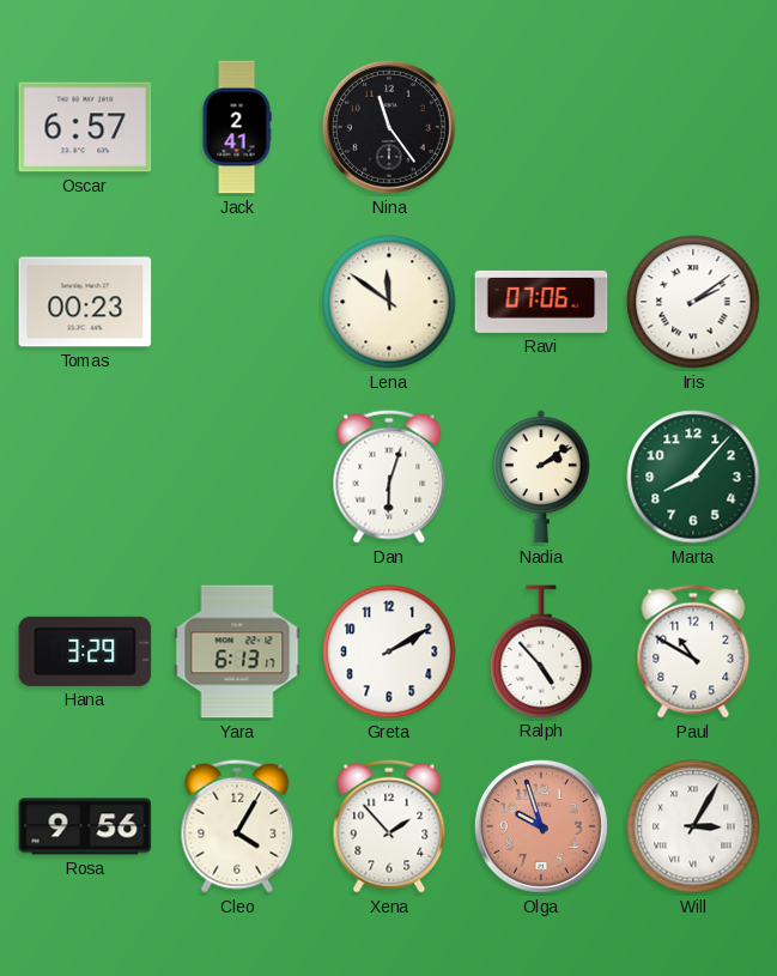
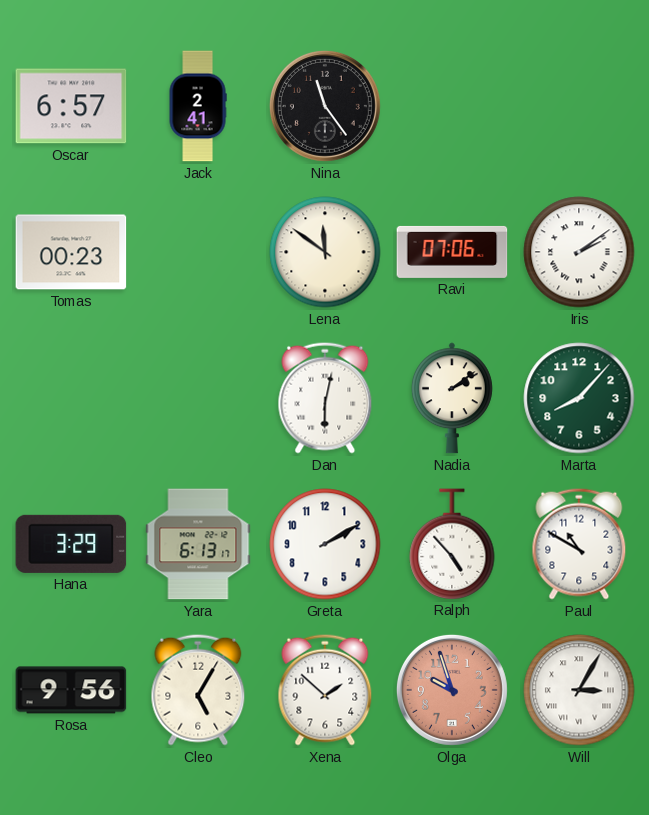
Dan: 6:03 -> 6:02
Cleo: 4:05 -> 5:05
Xena: 1:53 -> 1:52
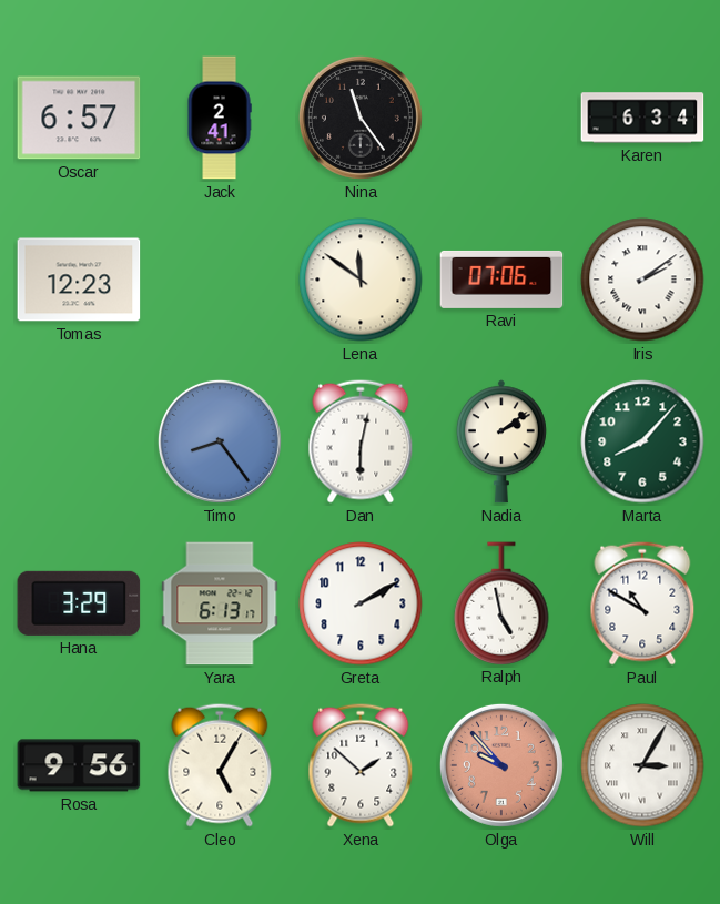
Karen: none -> 6:34
Tomas: 00:23 -> 12:23
Timo: none -> 8:24
Ralph: 4:53 -> 4:58
Olga: 9:57 -> 9:53
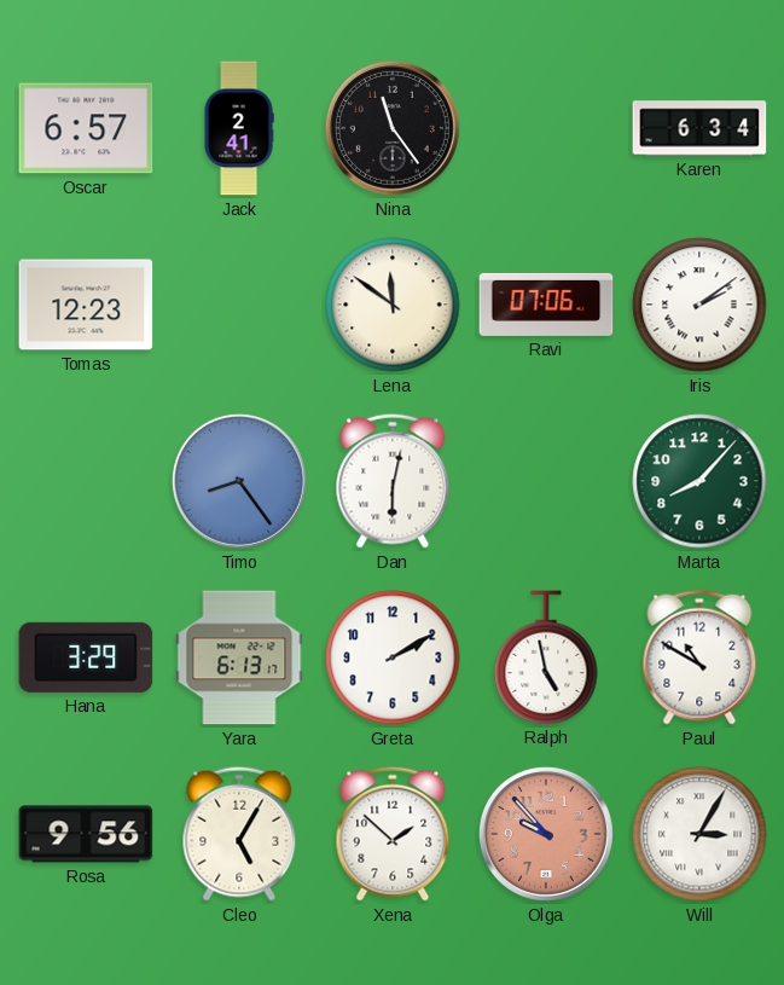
Nadia: 2:09 -> none
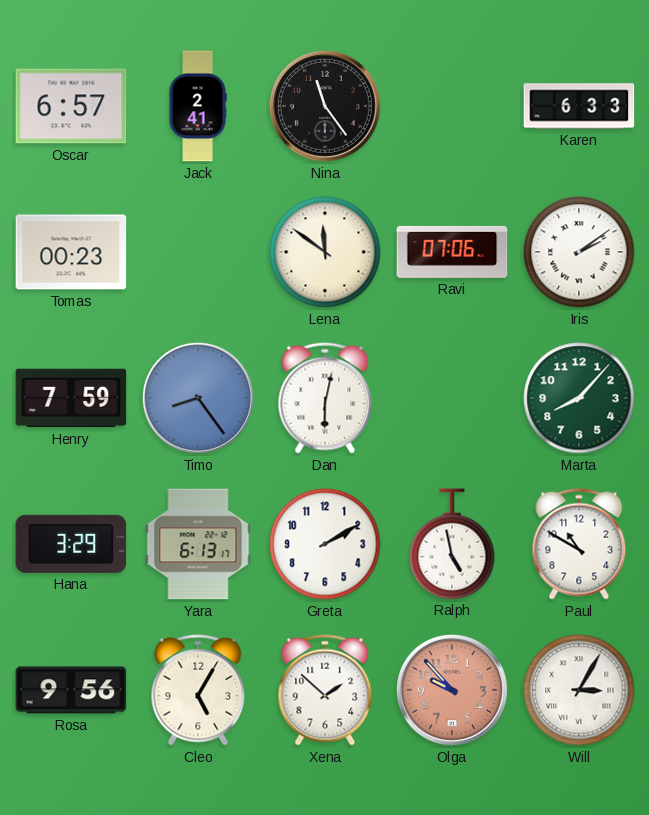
Karen: 6:34 -> 6:33
Tomas: 12:23 -> 00:23
Henry: none -> 7:59
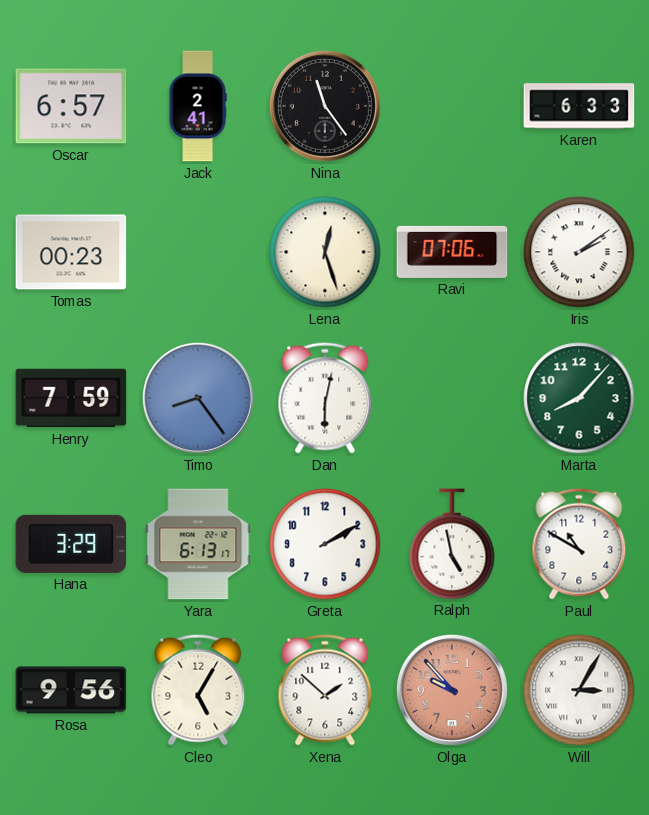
Lena: 11:51 -> 12:27
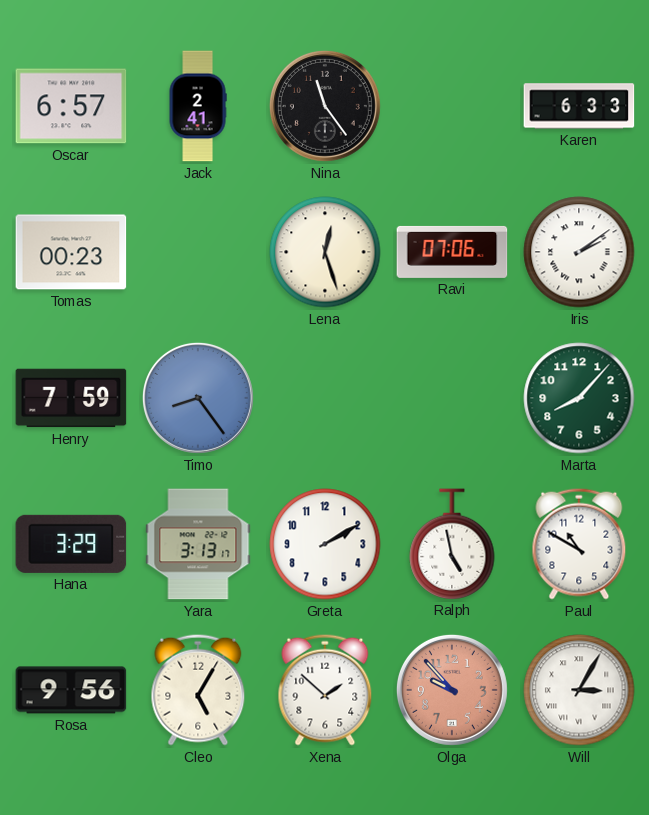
Dan: 6:02 -> none
Yara: 6:13 -> 3:13
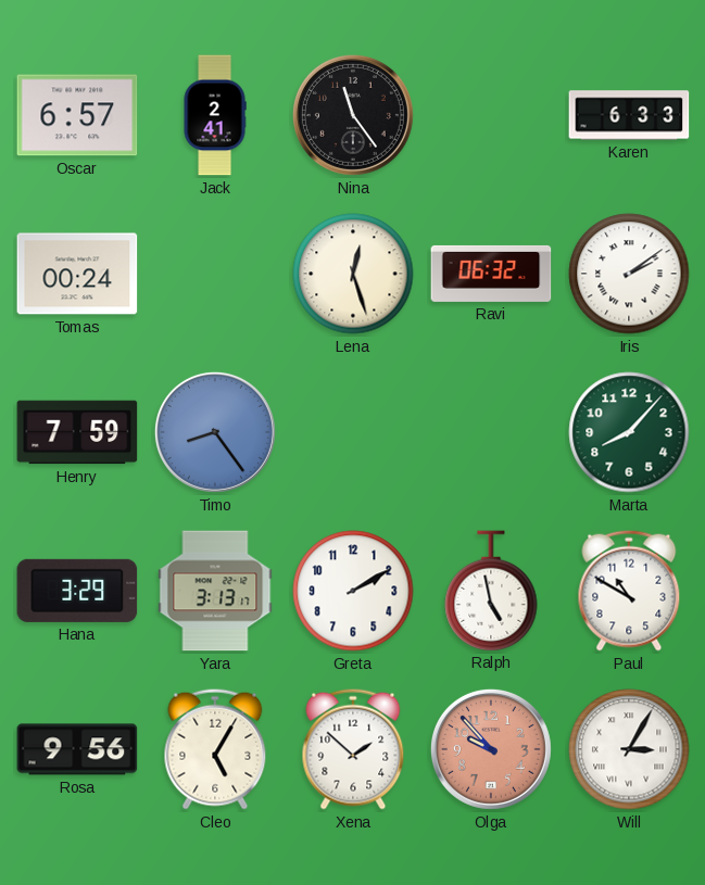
Tomas: 00:23 -> 00:24
Ravi: 07:06 -> 06:32
